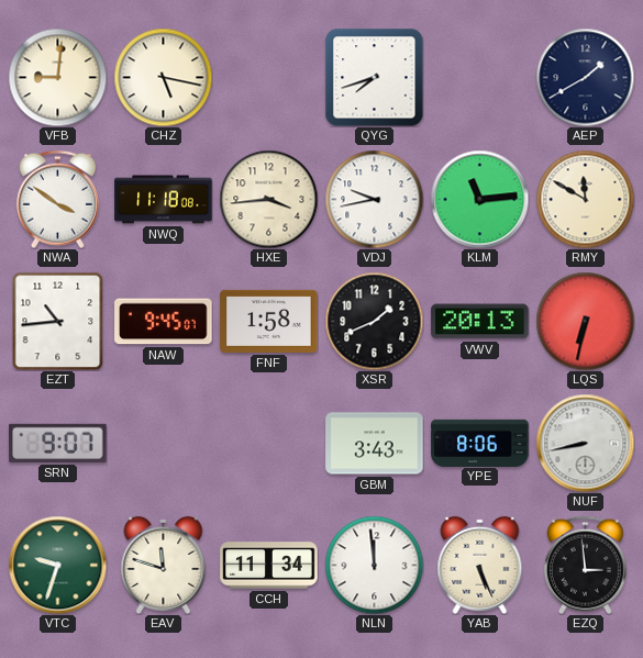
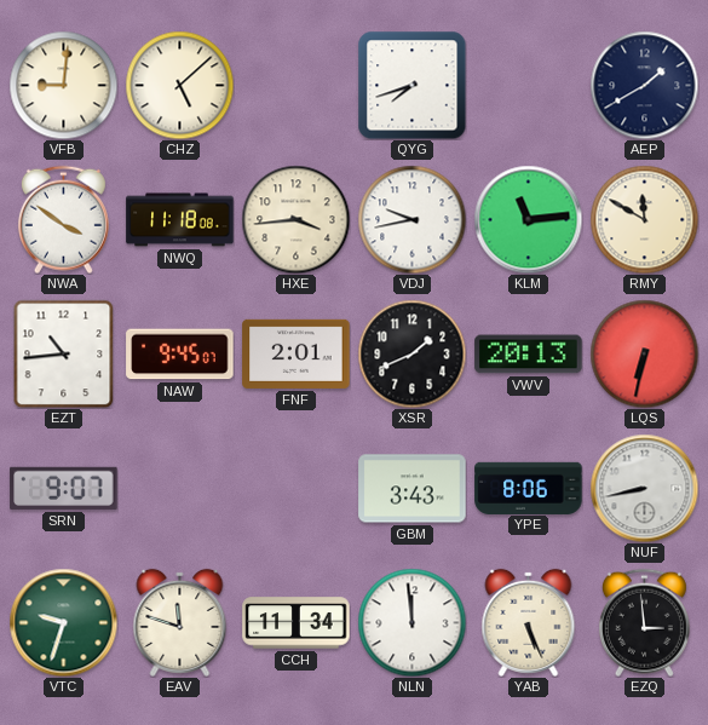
CHZ: 5:17 -> 5:08
FNF: 1:58 -> 2:01
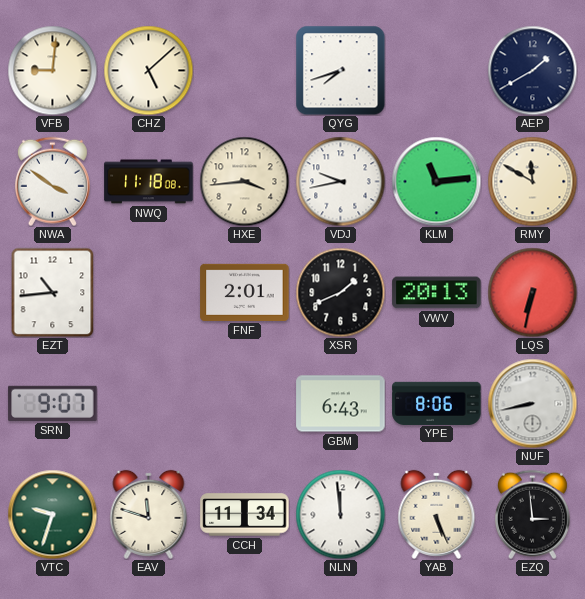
NAW: 9:45 -> none
GBM: 3:43 -> 6:43
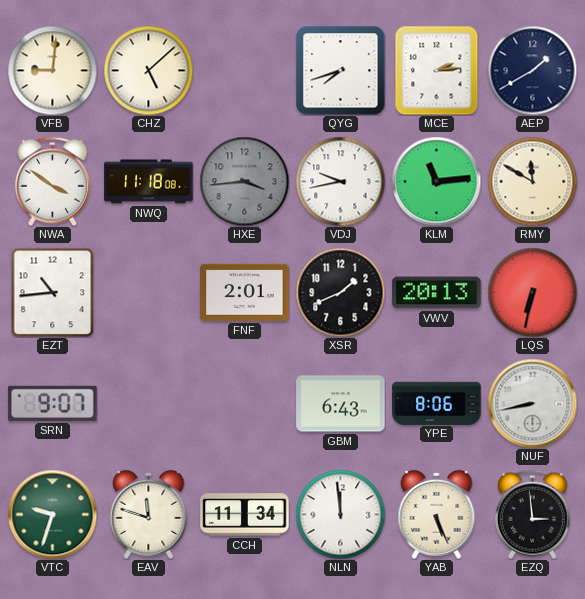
MCE: none -> 2:14
HXE dial: cream -> grey
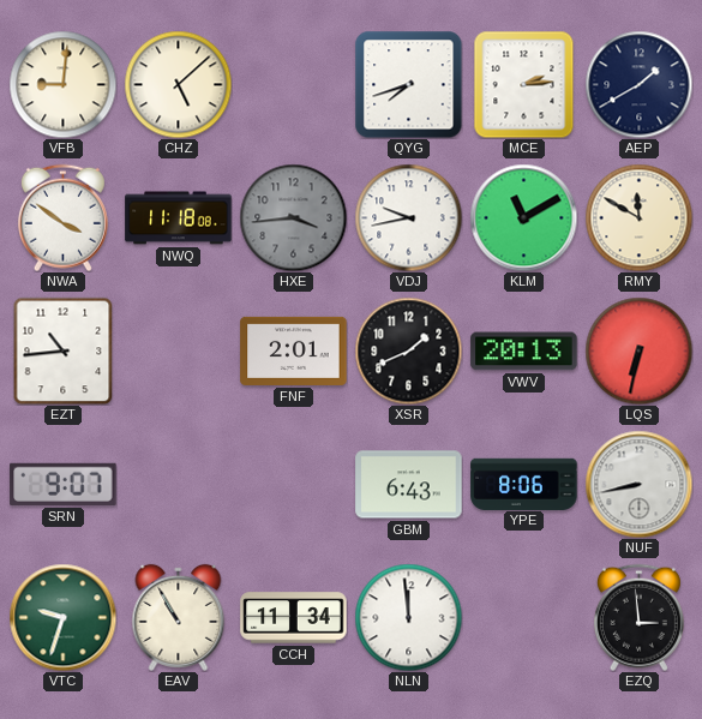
KLM: 11:14 -> 11:10
EAV: 11:48 -> 10:55
YAB: 5:26 -> none
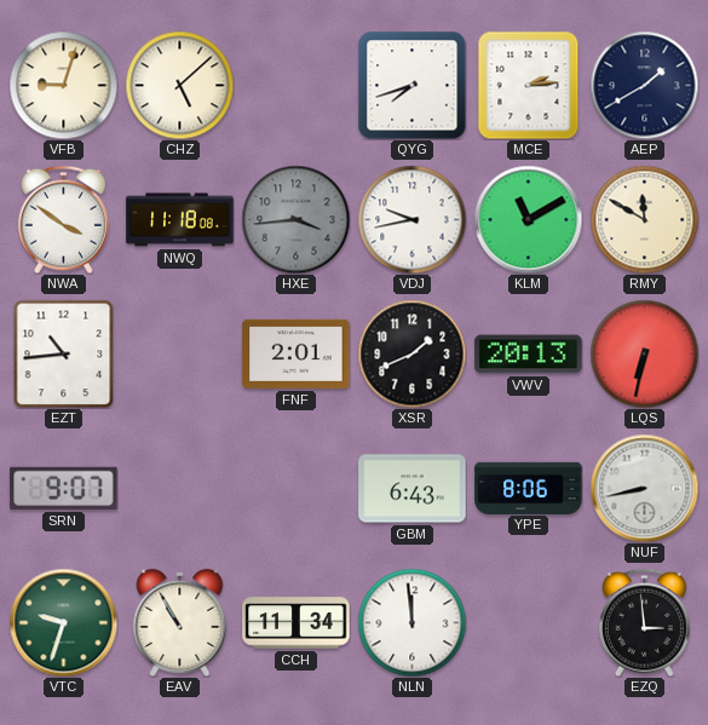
VFB: 9:01 -> 9:03
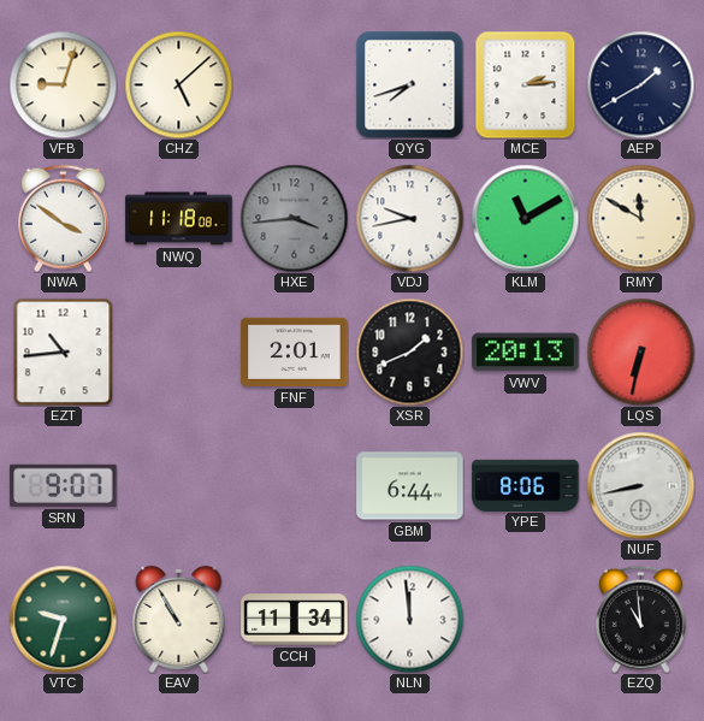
GBM: 6:43 -> 6:44
EZQ: 2:59 -> 10:59
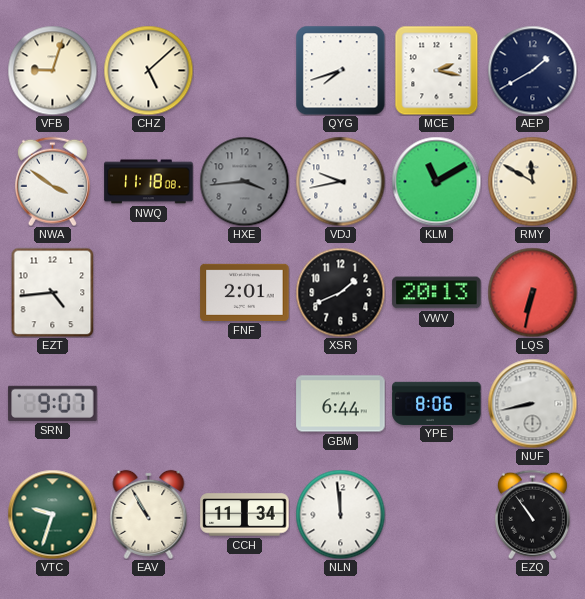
MCE: 2:14 -> 2:17
EZT: 10:44 -> 4:44
EZQ: 10:59 -> 10:54
